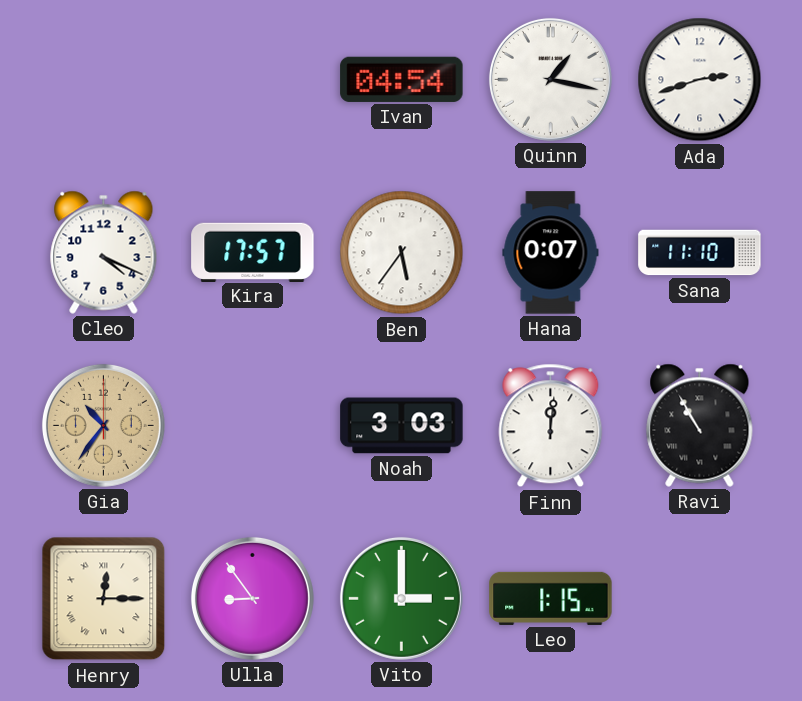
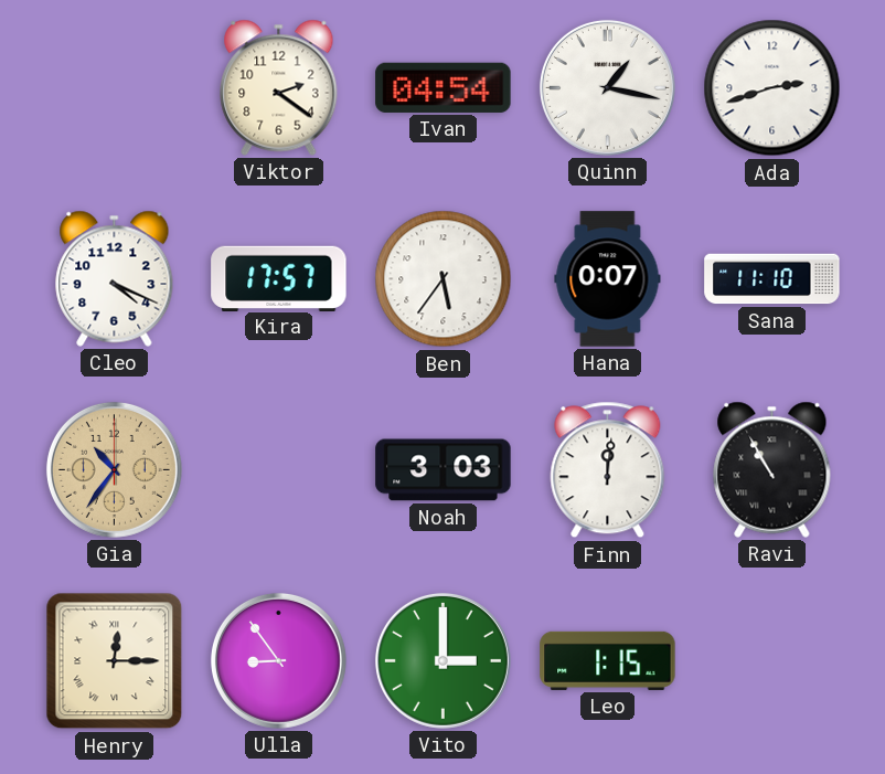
Viktor: none -> 2:21
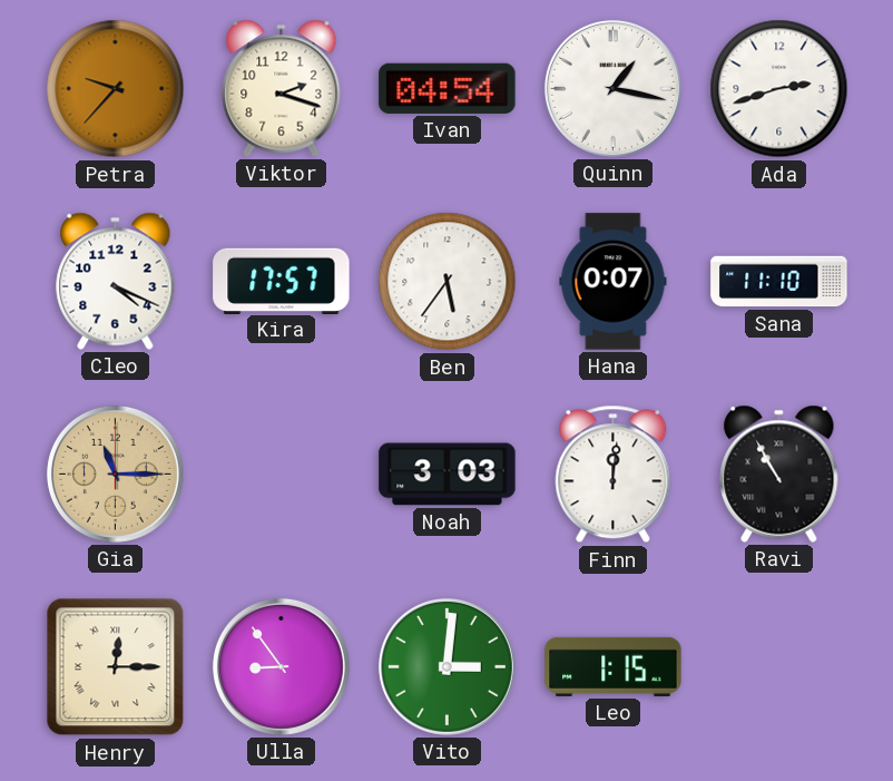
Petra: none -> 9:37
Viktor: 2:21 -> 2:18
Gia: 10:36 -> 11:15
Vito: 3:00 -> 3:01
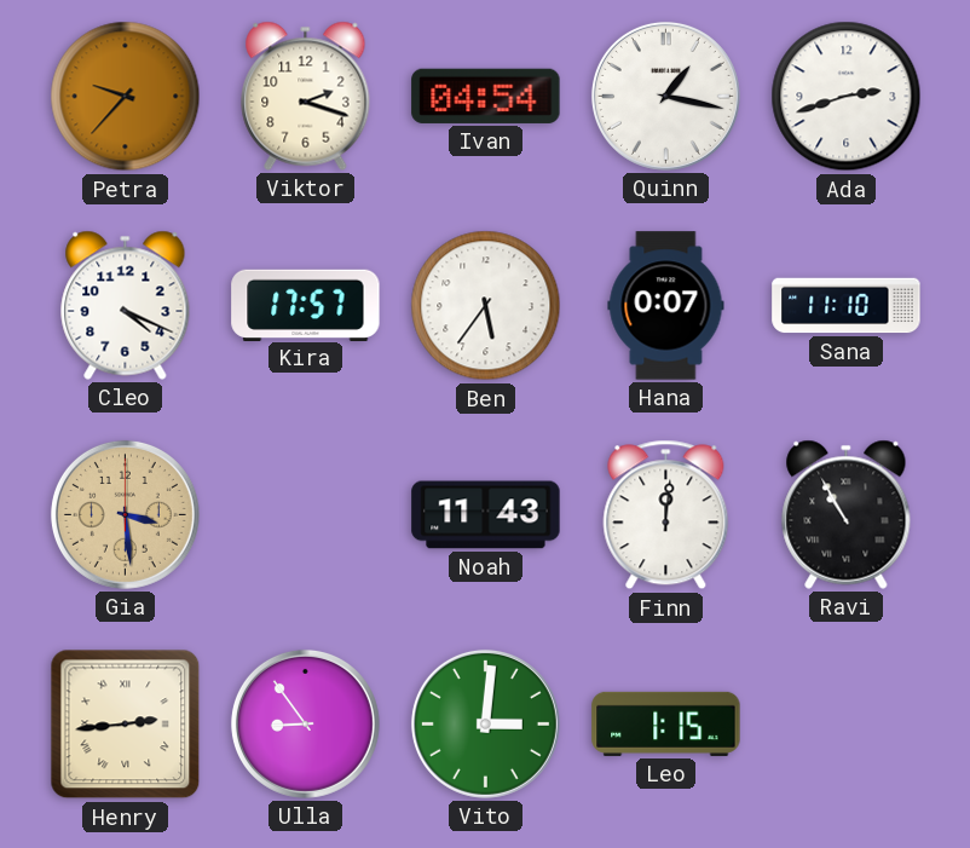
Gia: 11:15 -> 3:29
Noah: 3:03 -> 11:43
Henry: 12:15 -> 2:44
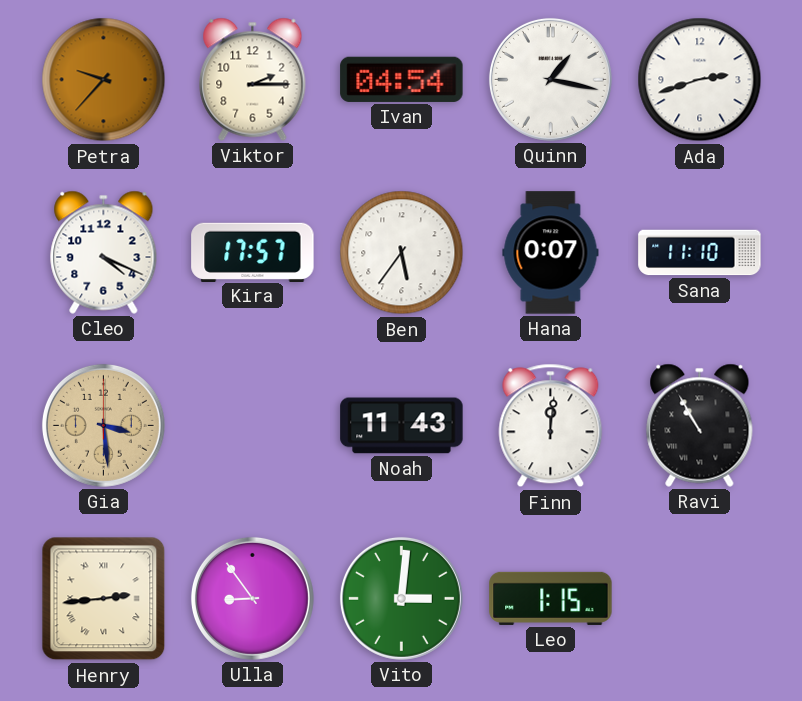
Viktor: 2:18 -> 2:15
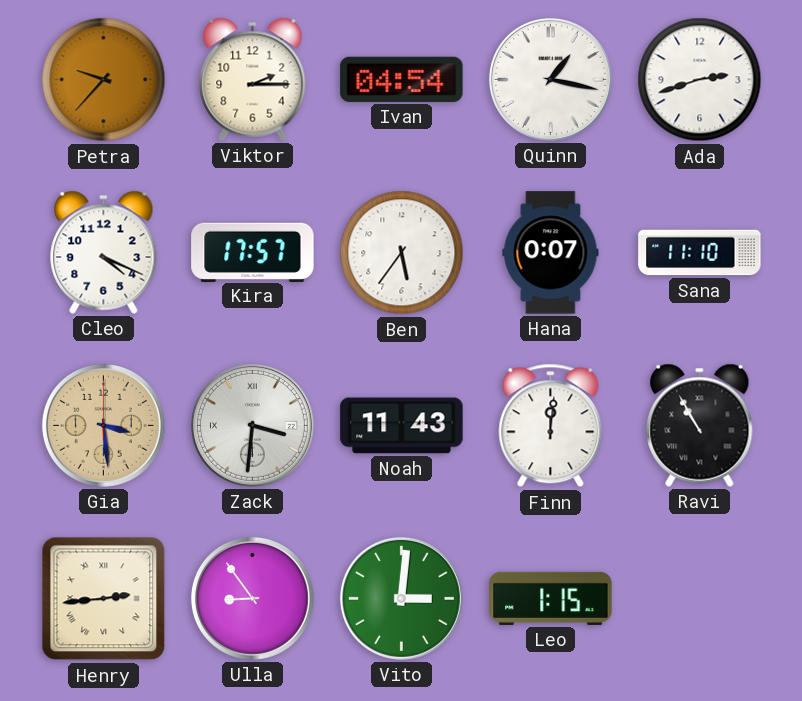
Zack: none -> 3:31
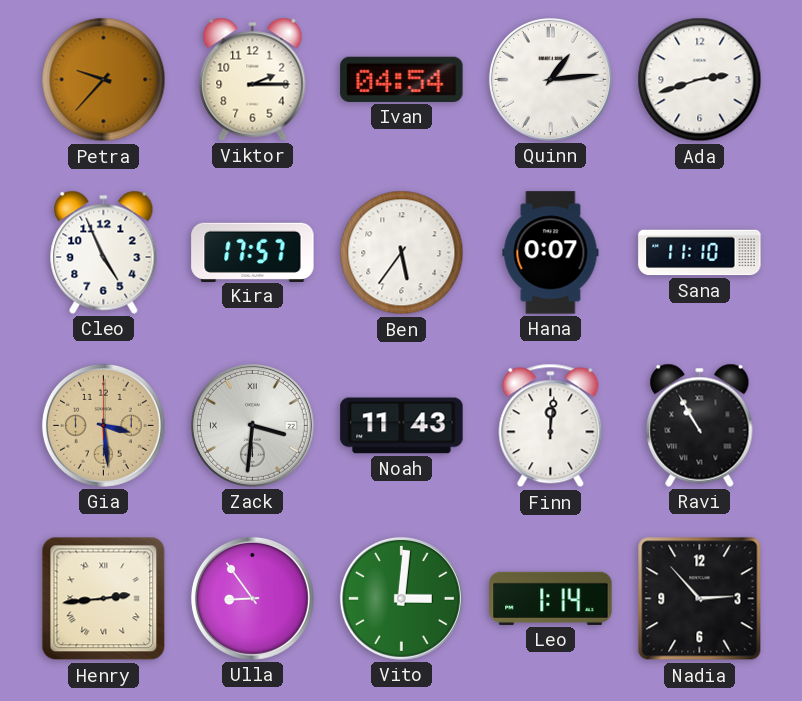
Quinn: 1:17 -> 1:14
Cleo: 4:19 -> 4:56
Leo: 1:15 -> 1:14
Nadia: none -> 2:53
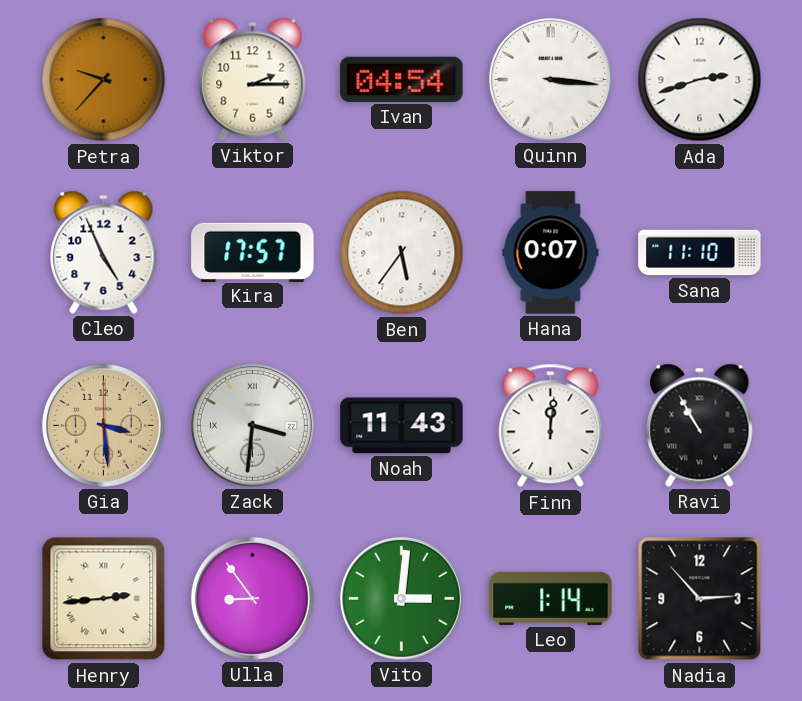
Quinn: 1:14 -> 3:16
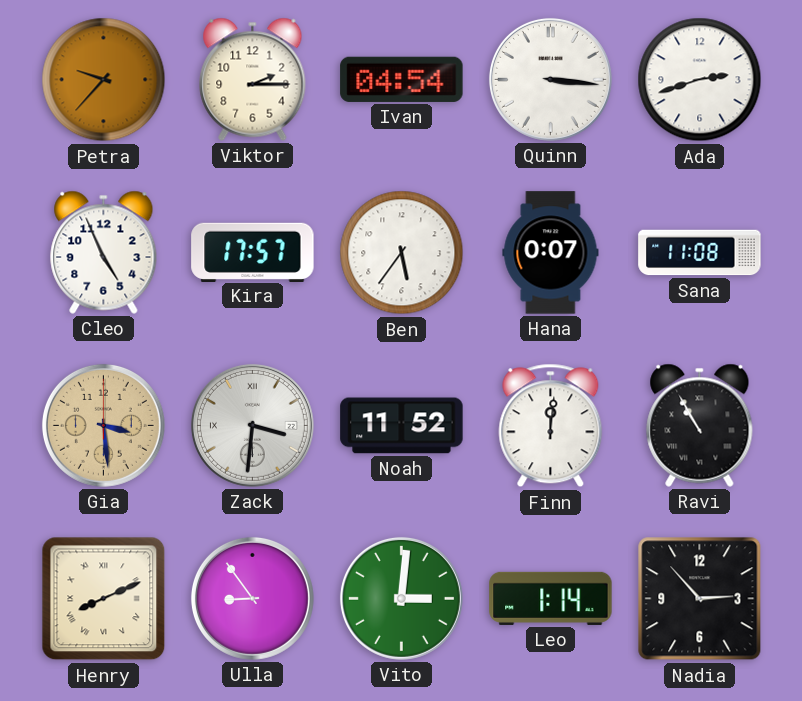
Sana: 11:10 -> 11:08
Noah: 11:43 -> 11:52
Henry: 2:44 -> 8:11
